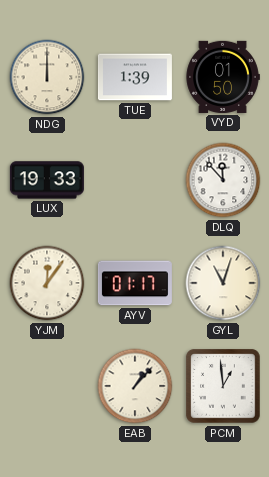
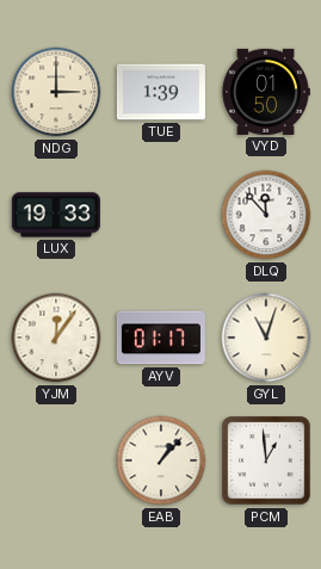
NDG: 12:00 -> 3:00
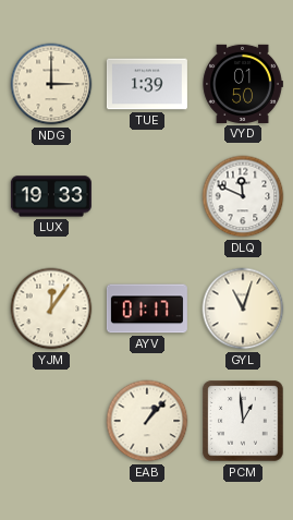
DLQ: 11:53 -> 11:49
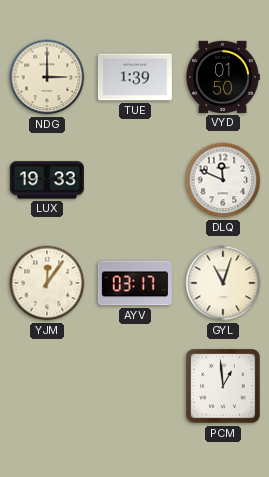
AYV: 01:17 -> 03:17
EAB: 1:07 -> none
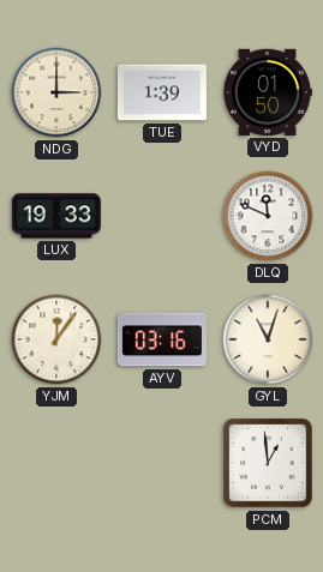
AYV: 03:17 -> 03:16
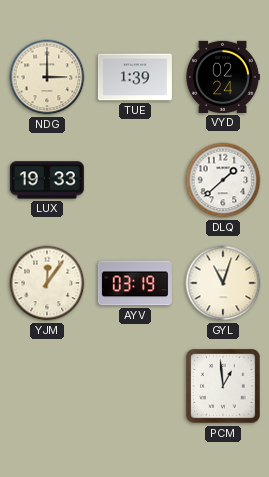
VYD: 01:50 -> 02:24
DLQ: 11:49 -> 1:38
AYV: 03:16 -> 03:19
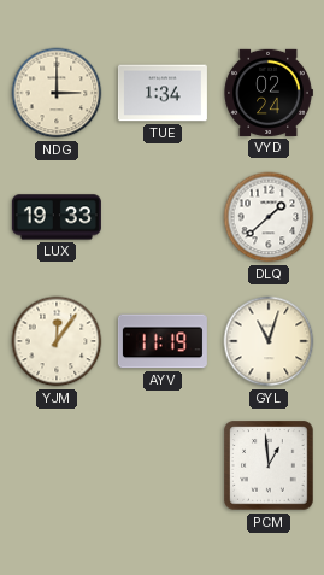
TUE: 1:39 -> 1:34
AYV: 03:19 -> 11:19
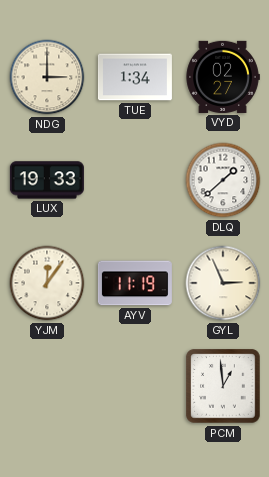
VYD: 02:24 -> 02:27
GYL: 11:03 -> 2:56
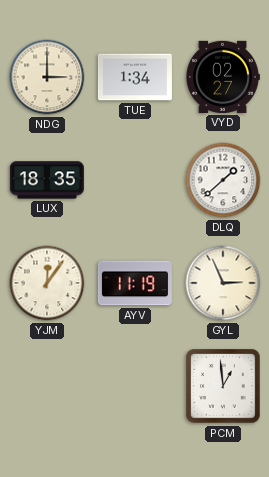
LUX: 19:33 -> 18:35
